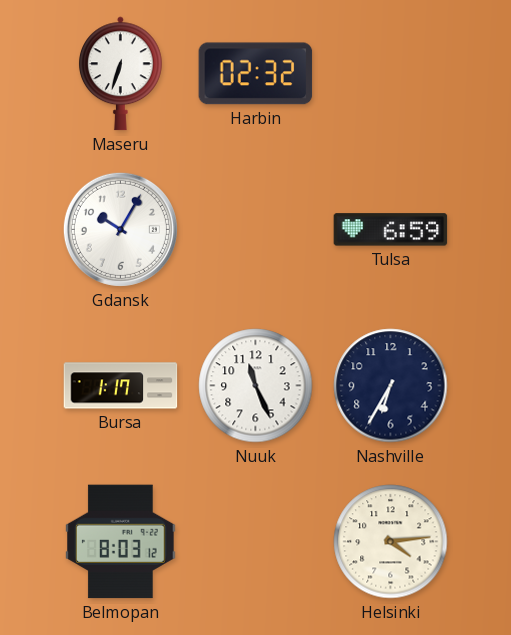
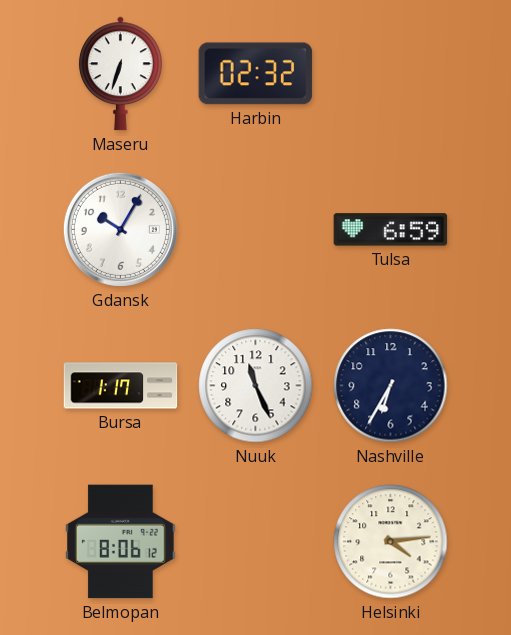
Belmopan: 8:03 -> 8:06
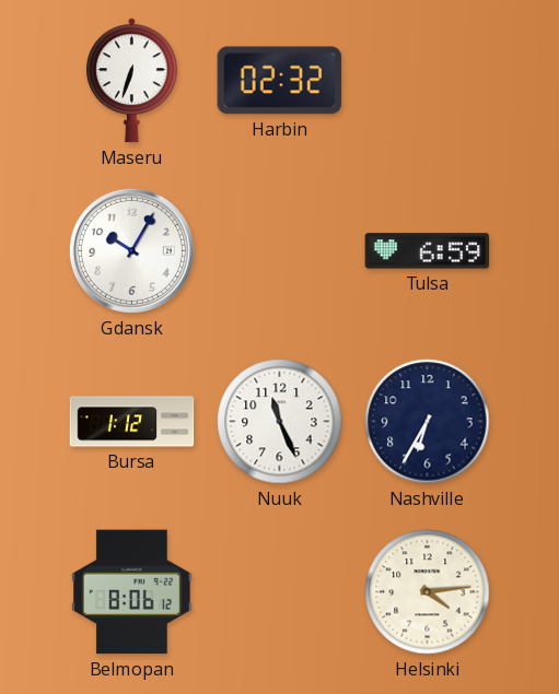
Bursa: 1:17 -> 1:12
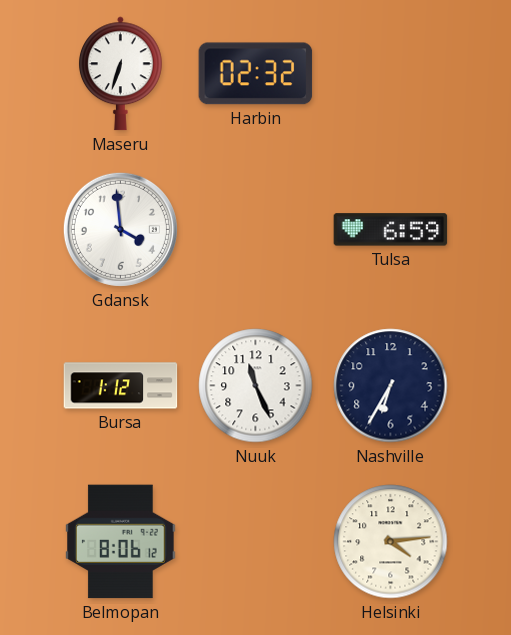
Gdansk: 10:05 -> 3:59
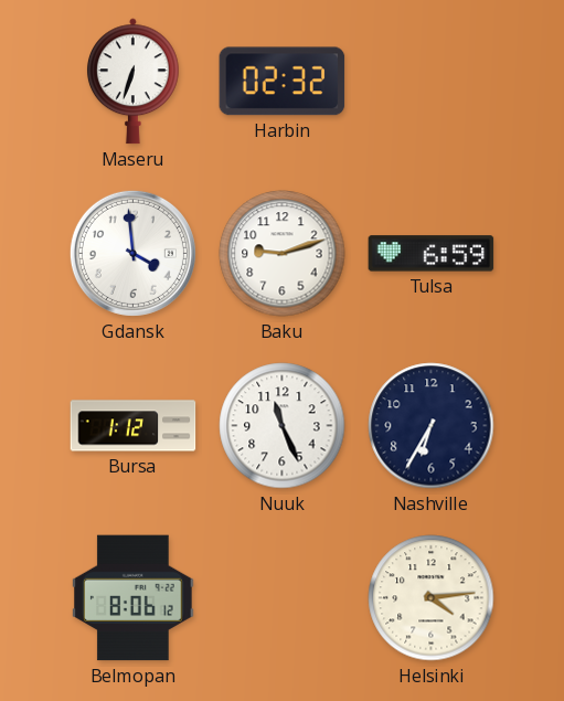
Baku: none -> 9:12
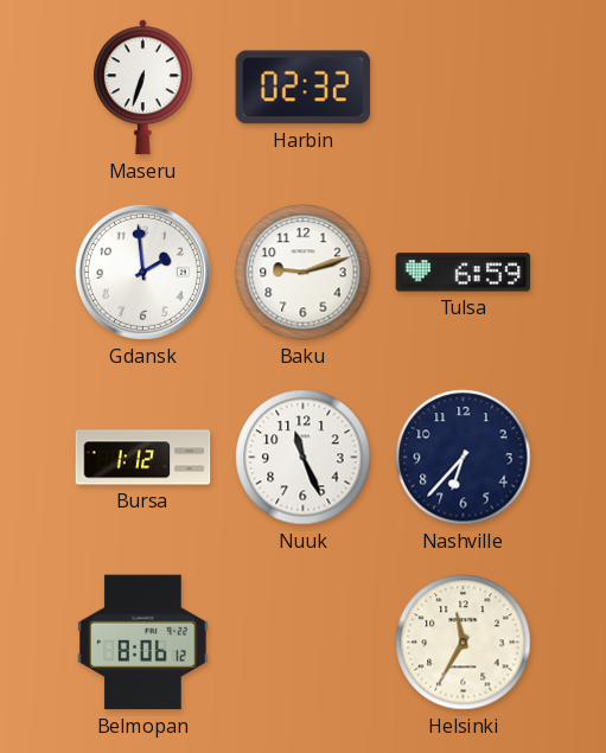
Gdansk: 3:59 -> 1:59
Nashville: 6:35 -> 6:37
Helsinki: 4:14 -> 11:35
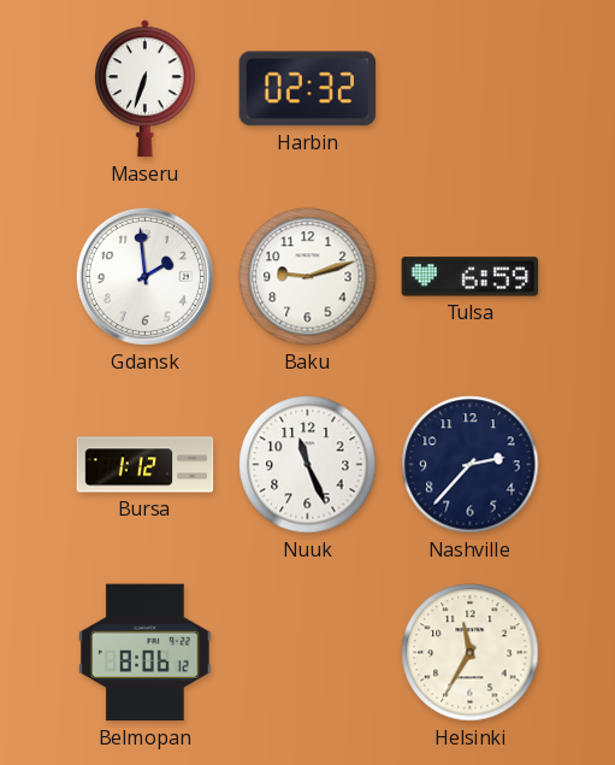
Nashville: 6:37 -> 2:37
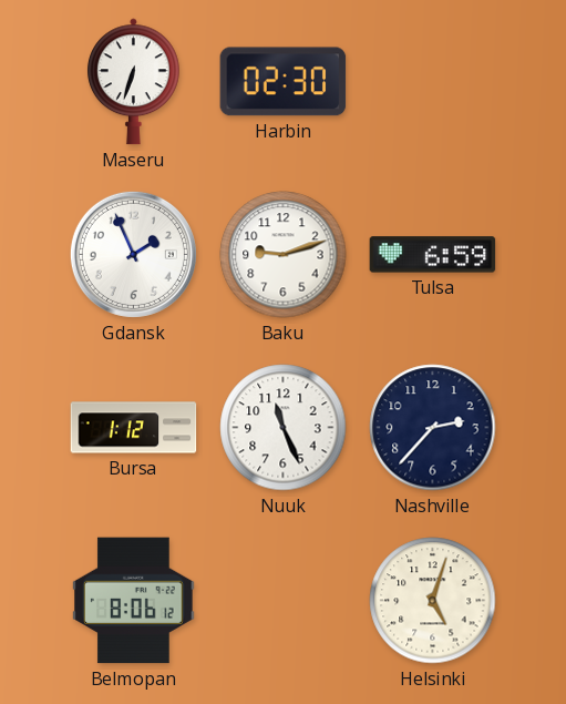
Harbin: 02:32 -> 02:30
Gdansk: 1:59 -> 1:56
Helsinki: 11:35 -> 5:03
